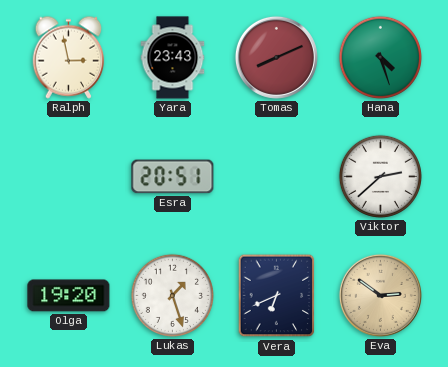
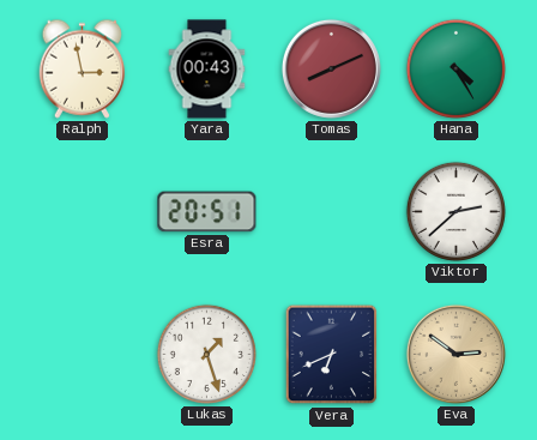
Yara: 23:43 -> 00:43
Hana: 4:27 -> 4:25
Olga: 19:20 -> none
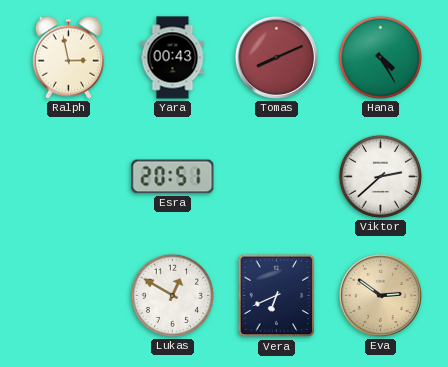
Lukas: 1:27 -> 12:50
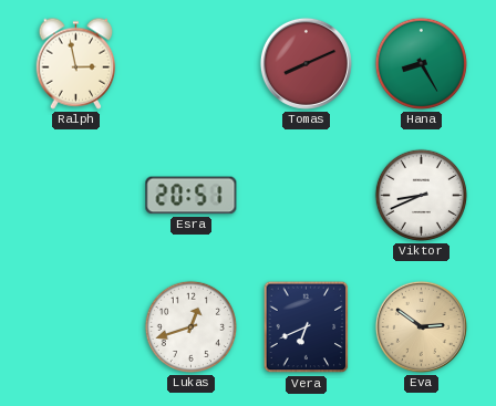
Yara: 00:43 -> none
Hana: 4:25 -> 8:25
Viktor: 2:38 -> 8:41
Lukas: 12:50 -> 12:42
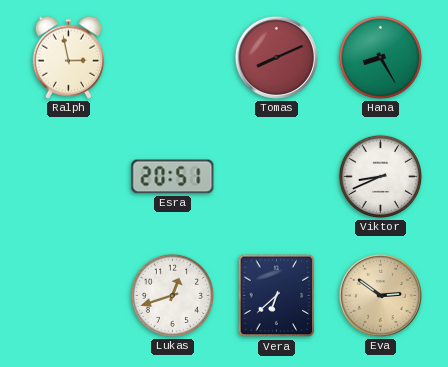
Vera: 6:41 -> 6:38
